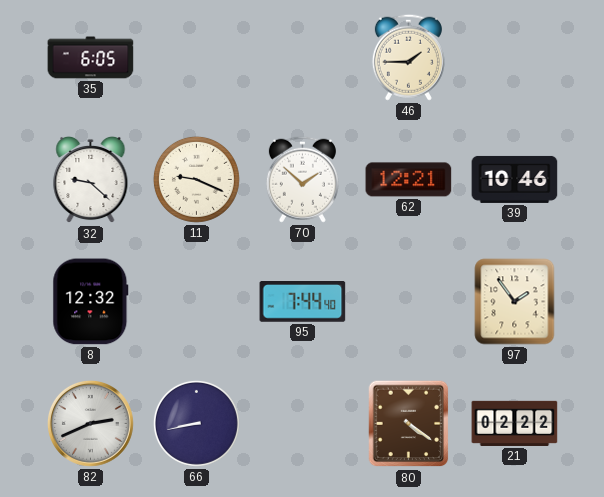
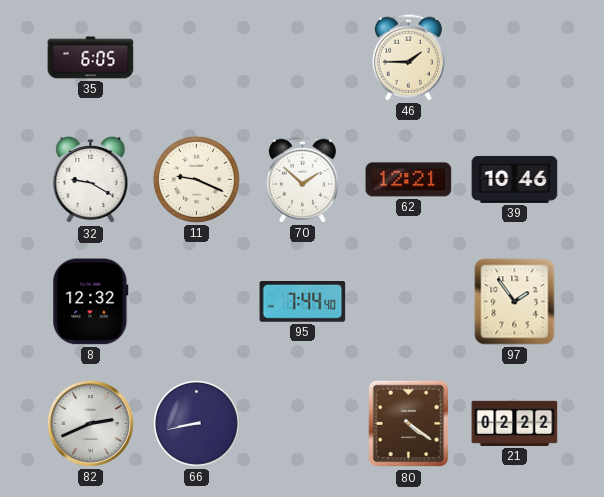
32: 9:22 -> 9:20
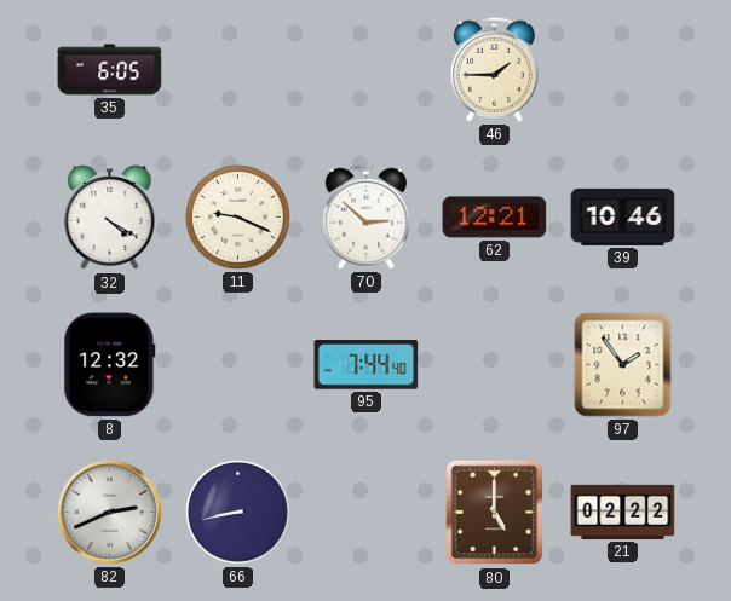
32: 9:20 -> 4:20
70: 1:52 -> 2:52
80: 4:21 -> 5:00
